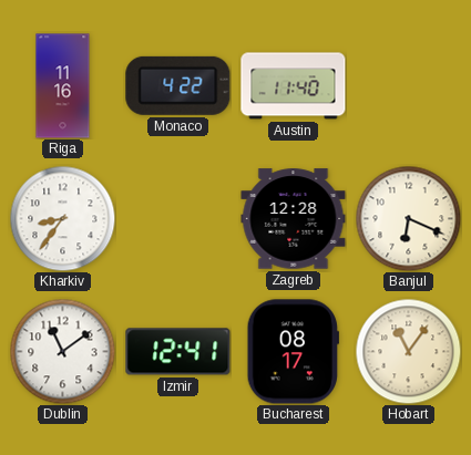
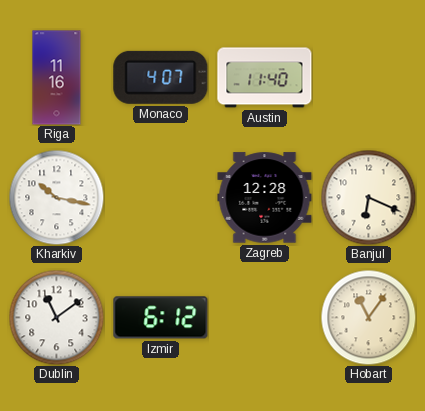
Monaco: 4:22 -> 4:07
Kharkiv: 8:36 -> 10:17
Izmir: 12:41 -> 6:12
Bucharest: 08:17 -> none
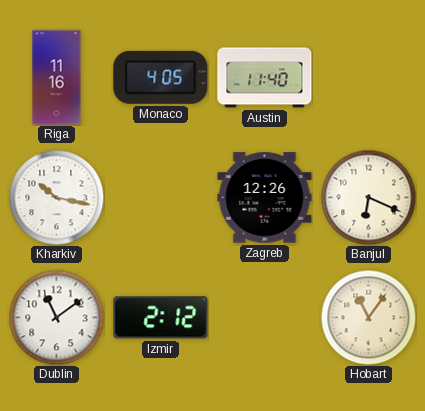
Monaco: 4:07 -> 4:05
Zagreb: 12:28 -> 12:26
Izmir: 6:12 -> 2:12
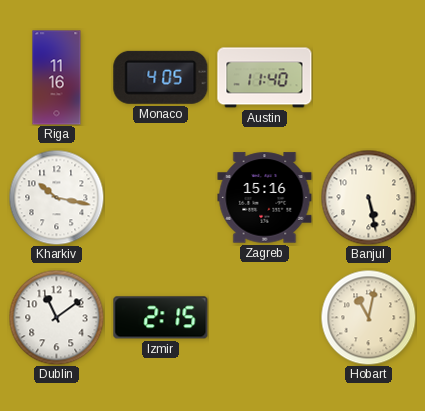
Zagreb: 12:26 -> 15:16
Banjul: 6:19 -> 5:28
Izmir: 2:12 -> 2:15
Hobart: 11:06 -> 11:02
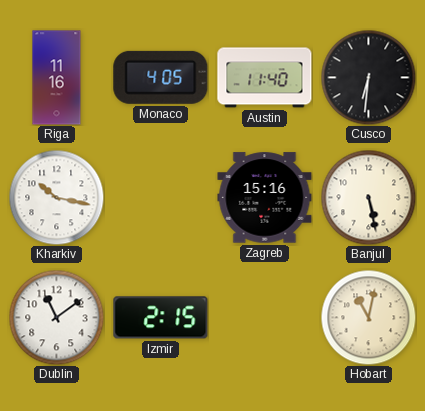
Cusco: none -> 6:31
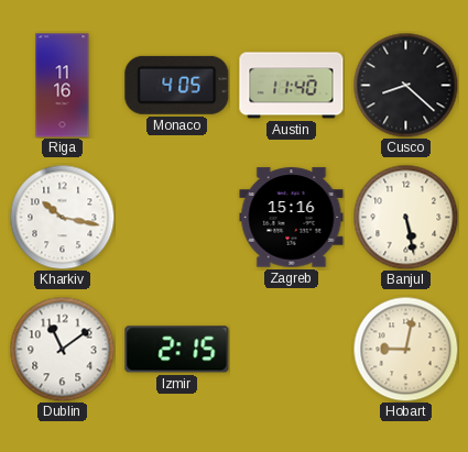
Cusco: 6:31 -> 8:22
Hobart: 11:02 -> 9:02
